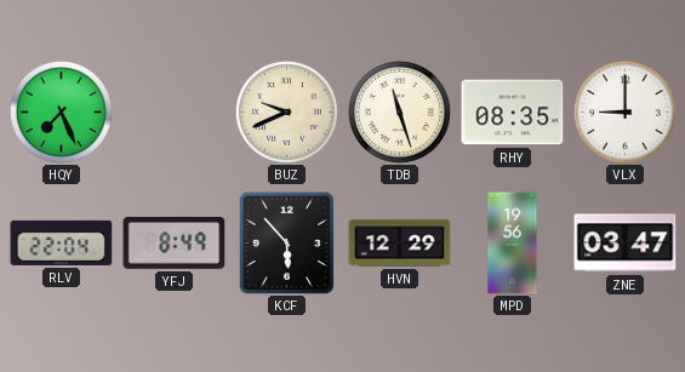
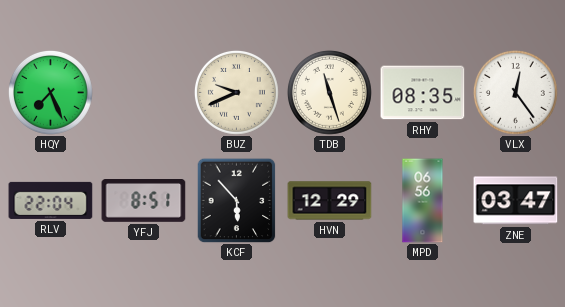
VLX: 9:00 -> 12:24
YFJ: 8:49 -> 8:51
MPD: 19:56 -> 06:56
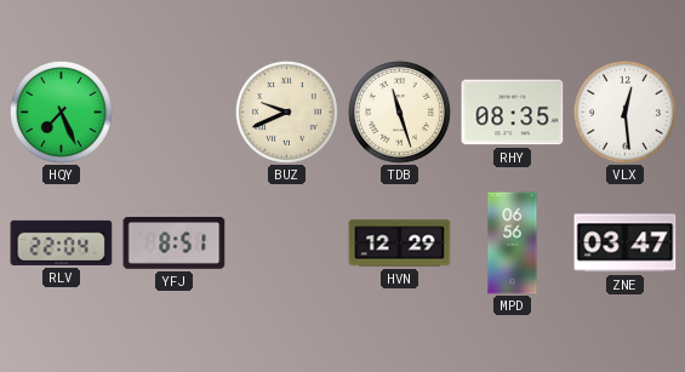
VLX: 12:24 -> 12:29
KCF: 5:53 -> none
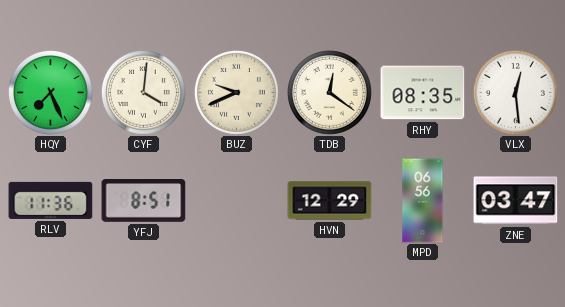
CYF: none -> 4:01
TDB: 11:27 -> 12:21
RLV: 22:04 -> 11:36
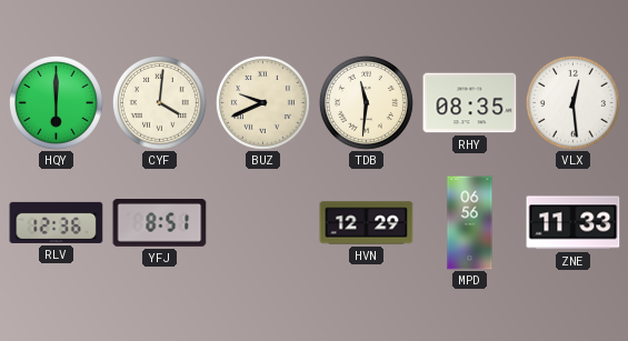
HQY: 7:26 -> 6:00
TDB: 12:21 -> 11:31
RLV: 11:36 -> 12:36
ZNE: 03:47 -> 11:33
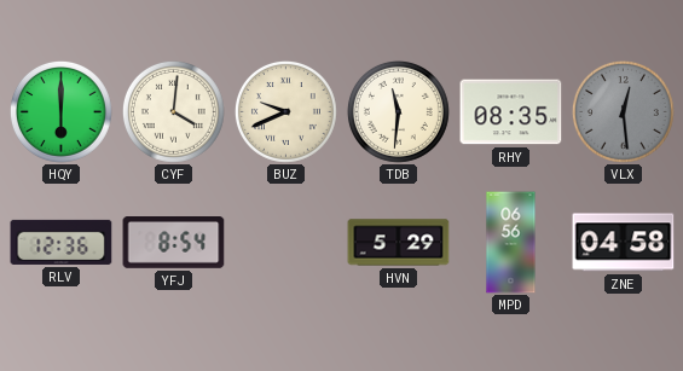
VLX dial: white -> grey
YFJ: 8:51 -> 8:54
HVN: 12:29 -> 5:29
ZNE: 11:33 -> 04:58
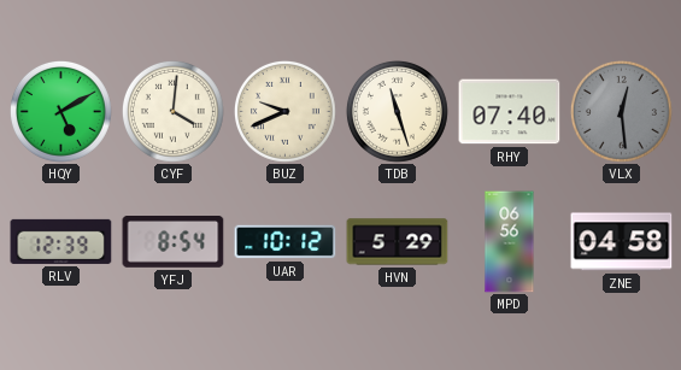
HQY: 6:00 -> 5:10
TDB: 11:31 -> 11:27
RHY: 08:35 -> 07:40
RLV: 12:36 -> 12:39
UAR: none -> 10:12
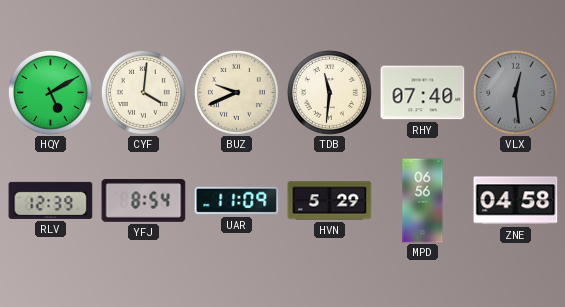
TDB: 11:27 -> 11:31
UAR: 10:12 -> 11:09
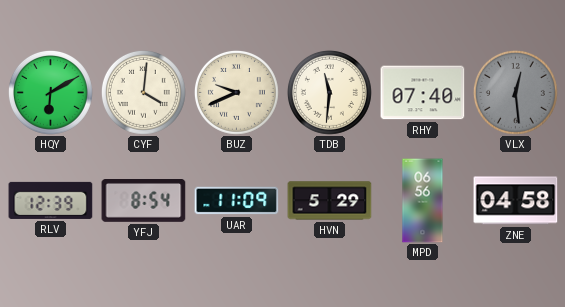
HQY: 5:10 -> 6:10
